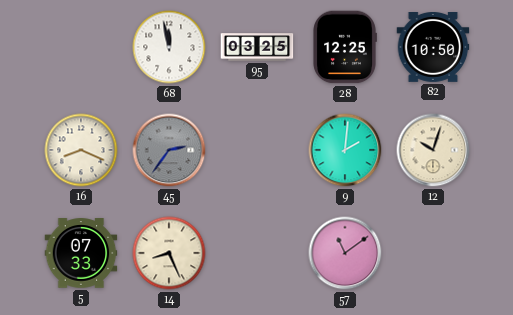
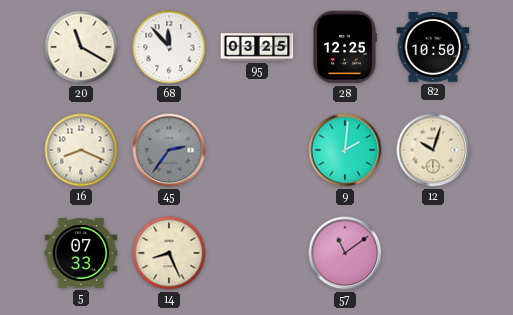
20: none -> 11:20
68: 11:58 -> 11:53
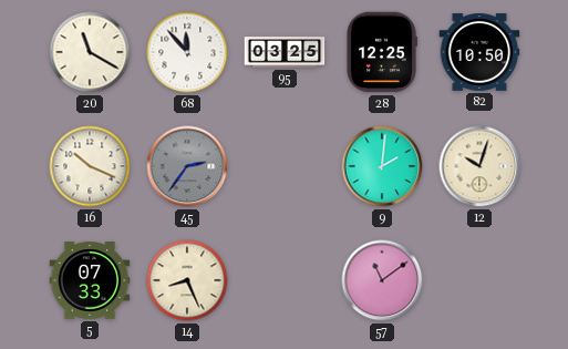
16: 8:19 -> 10:19
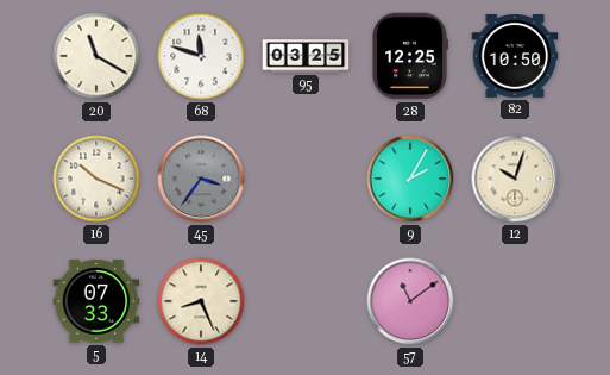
68: 11:53 -> 11:48
45: 2:36 -> 3:36
9: 2:01 -> 2:05
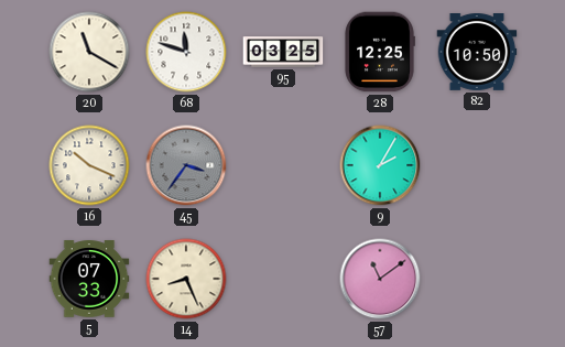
12: 10:03 -> none
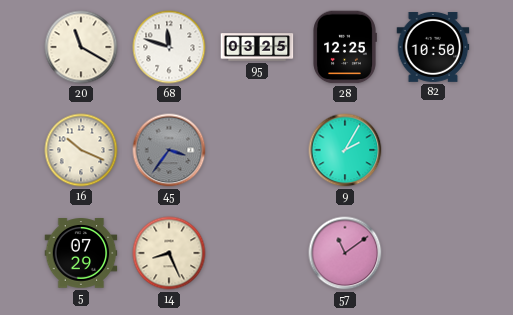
5: 07:33 -> 07:29
